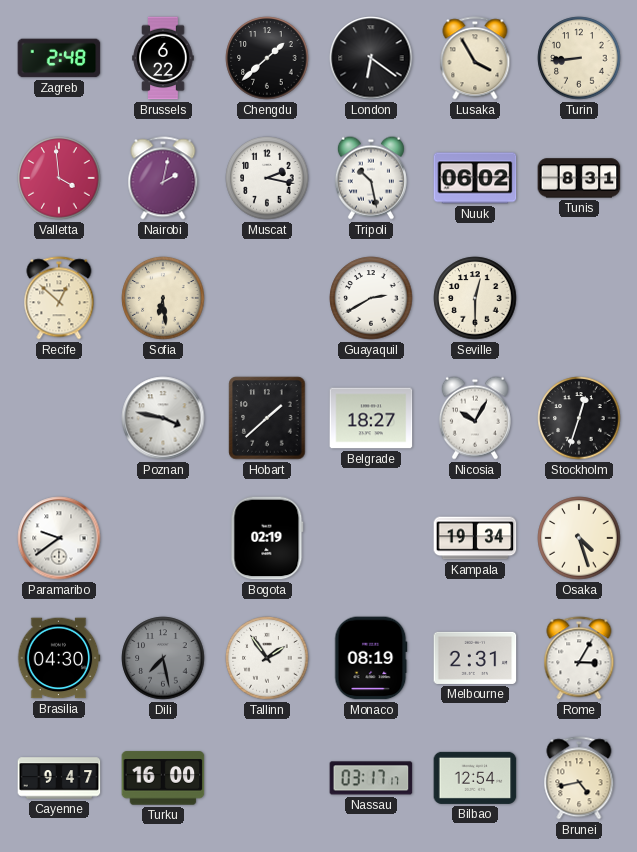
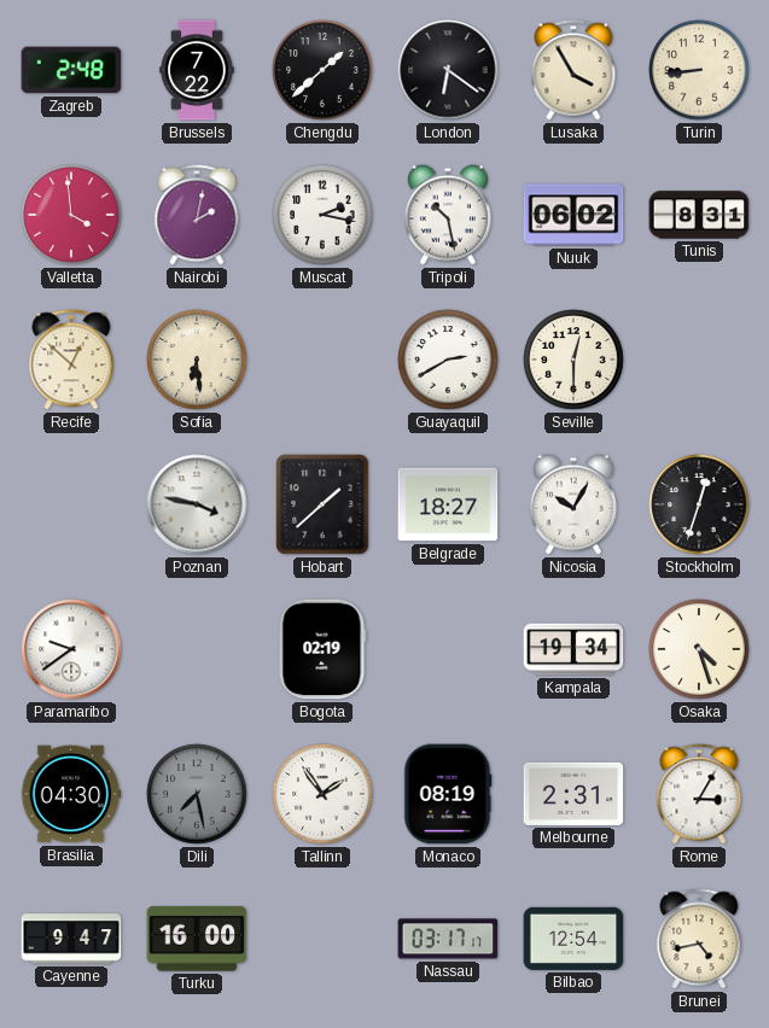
Brussels: 6:22 -> 7:22
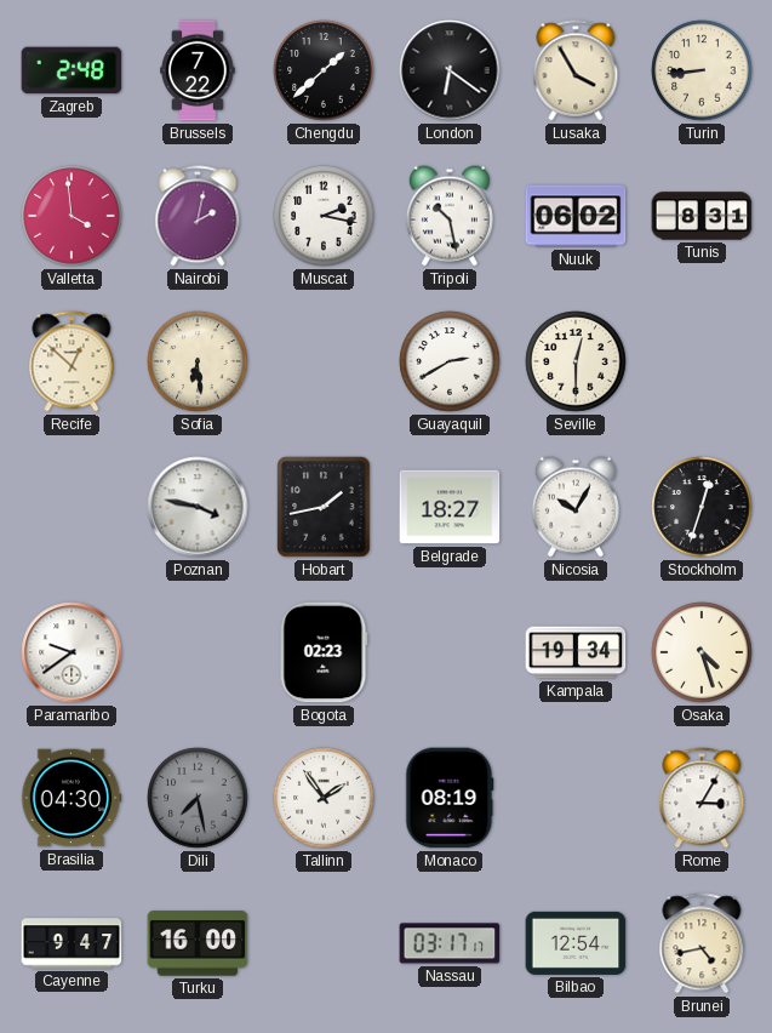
Hobart: 1:38 -> 1:43
Bogota: 02:19 -> 02:23
Melbourne: 2:31 -> none
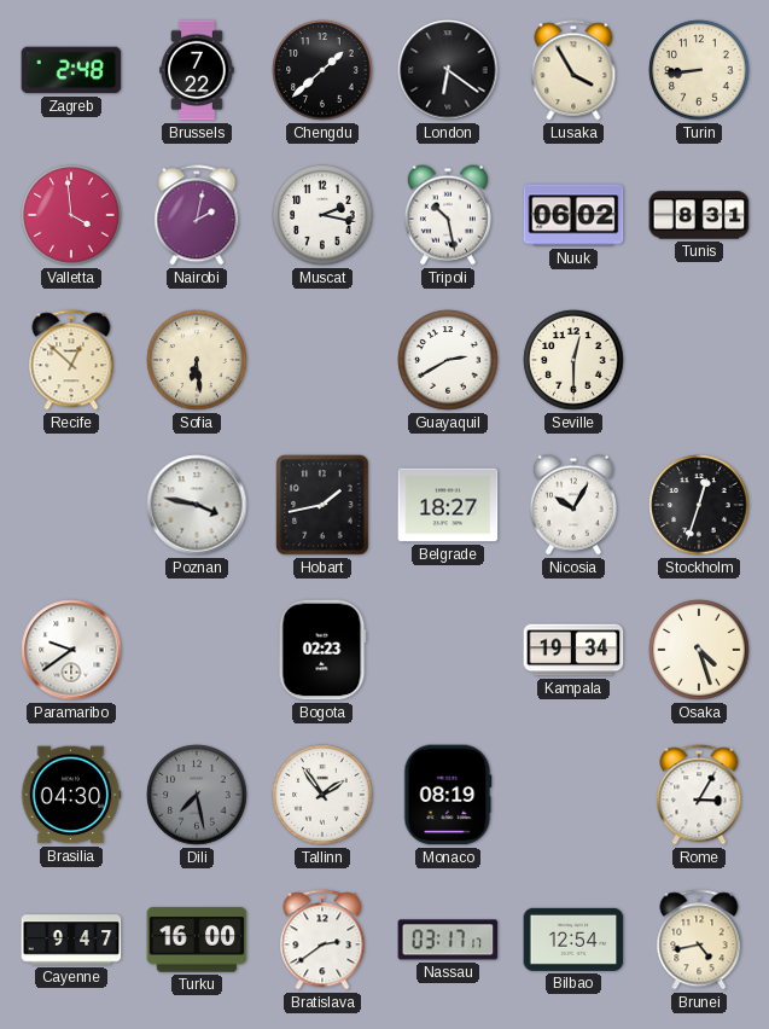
Bratislava: none -> 2:39
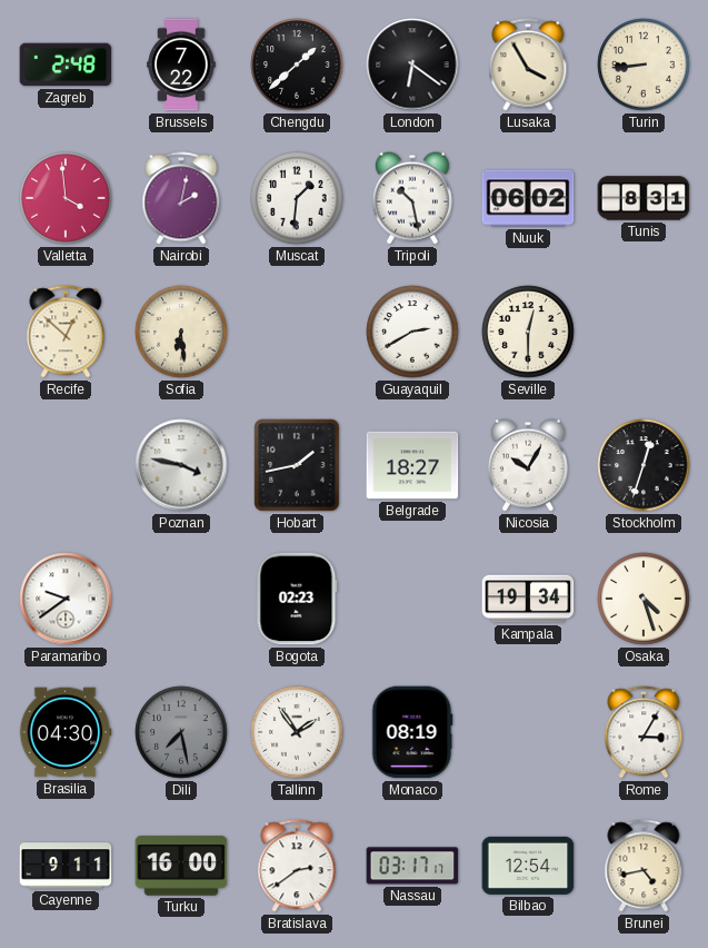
Muscat: 2:17 -> 1:31
Cayenne: 9:47 -> 9:11
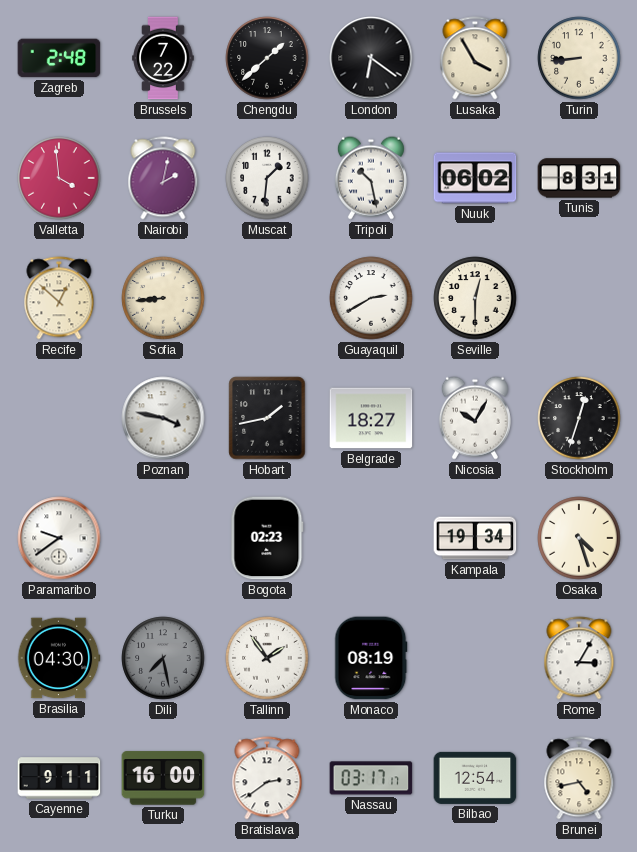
Sofia: 6:29 -> 8:44
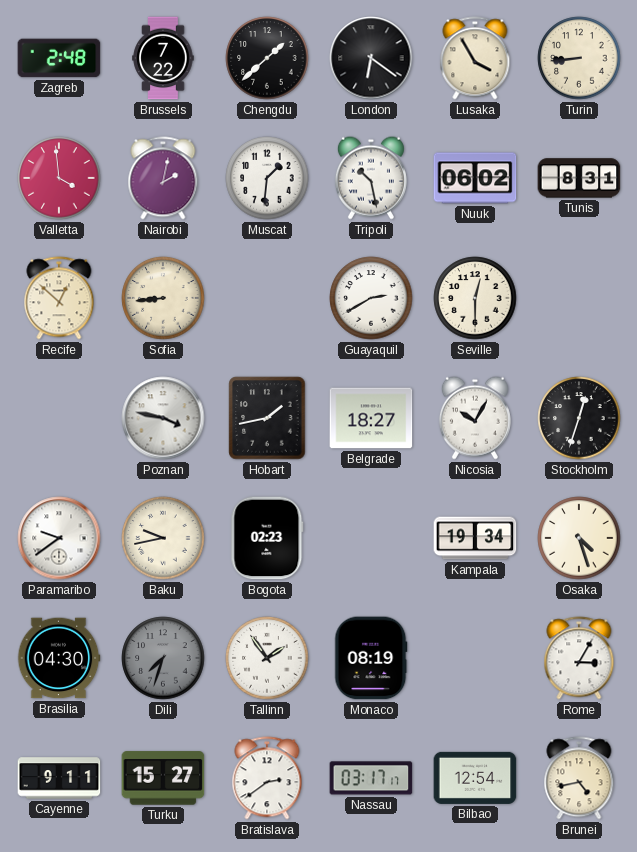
Baku: none -> 9:43
Dili: 7:28 -> 7:33
Turku: 16:00 -> 15:27
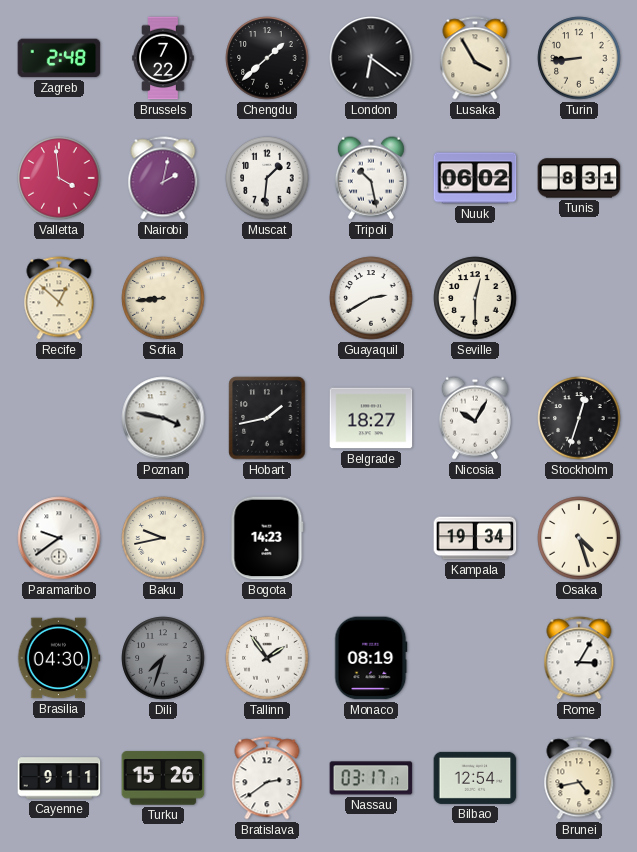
Bogota: 02:23 -> 14:23
Turku: 15:27 -> 15:26
